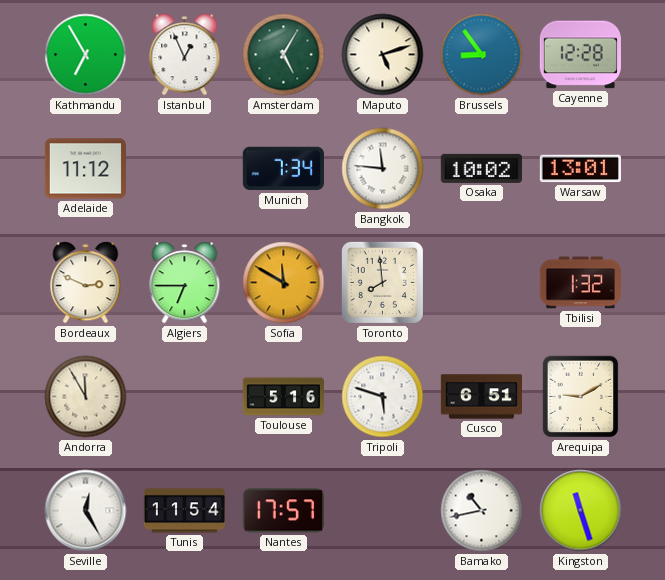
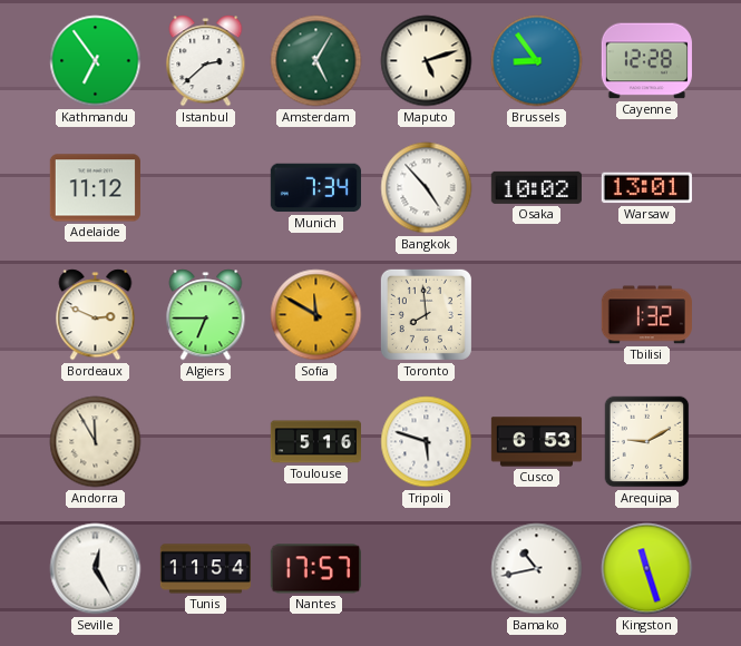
Kathmandu: 6:55 -> 6:54
Istanbul: 12:56 -> 2:38
Bangkok: 11:46 -> 4:53
Cusco: 6:51 -> 6:53
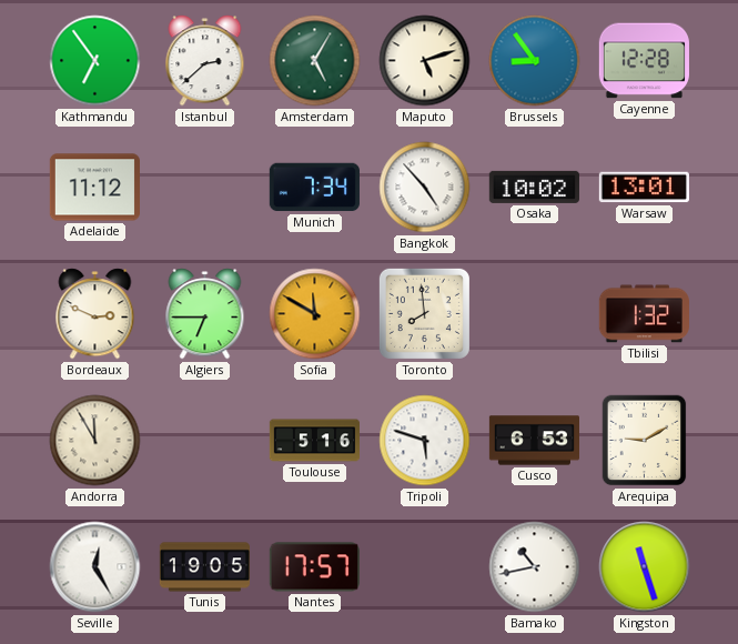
Tunis: 11:54 -> 19:05
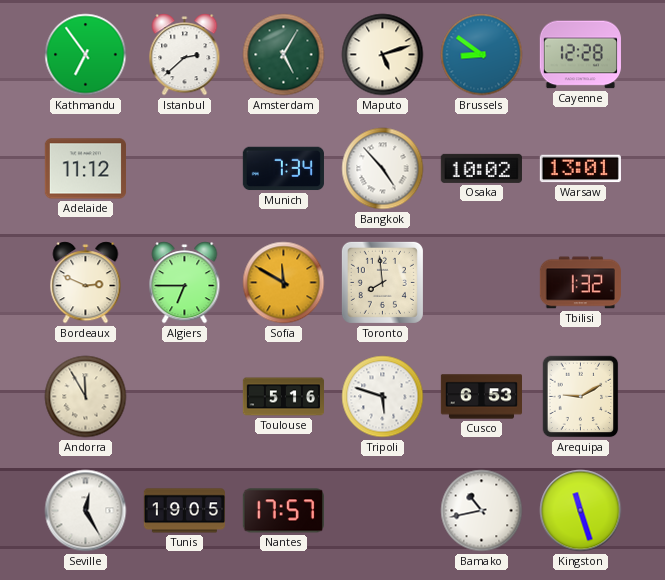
Brussels: 8:54 -> 8:51
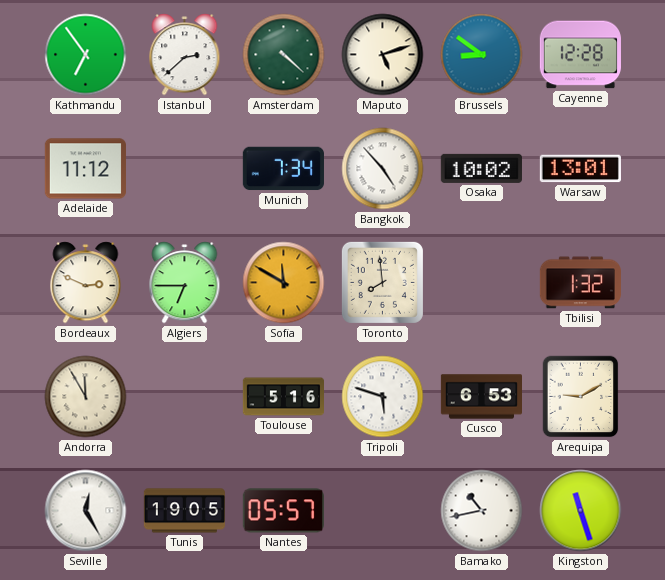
Amsterdam: 5:05 -> 4:22
Nantes: 17:57 -> 05:57
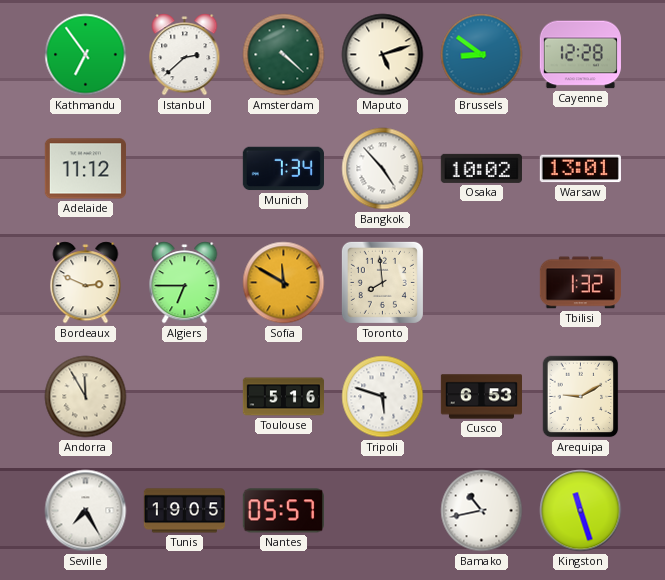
Seville: 12:25 -> 7:25
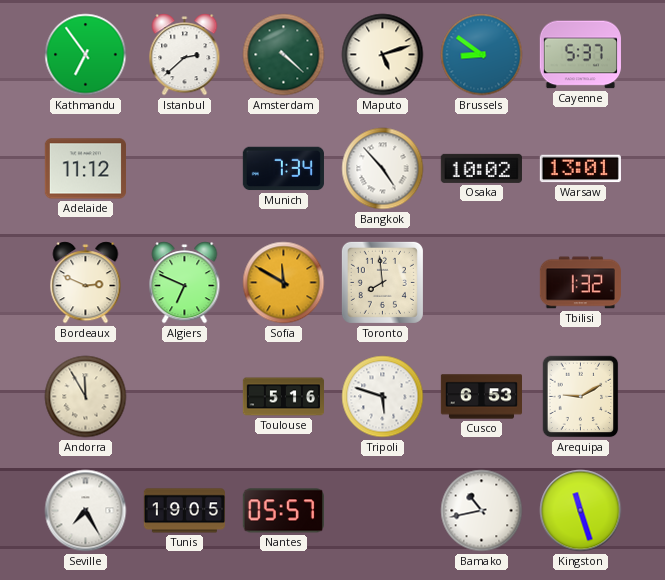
Cayenne: 12:28 -> 5:37
Algiers: 6:45 -> 6:49
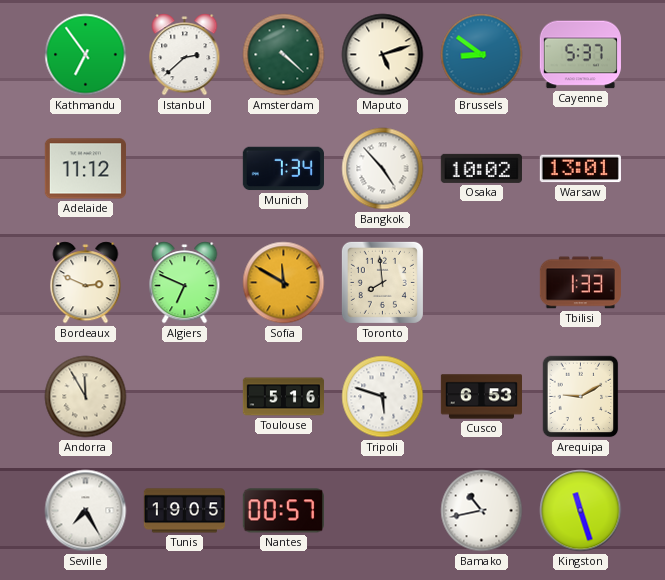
Tbilisi: 1:32 -> 1:33
Nantes: 05:57 -> 00:57
